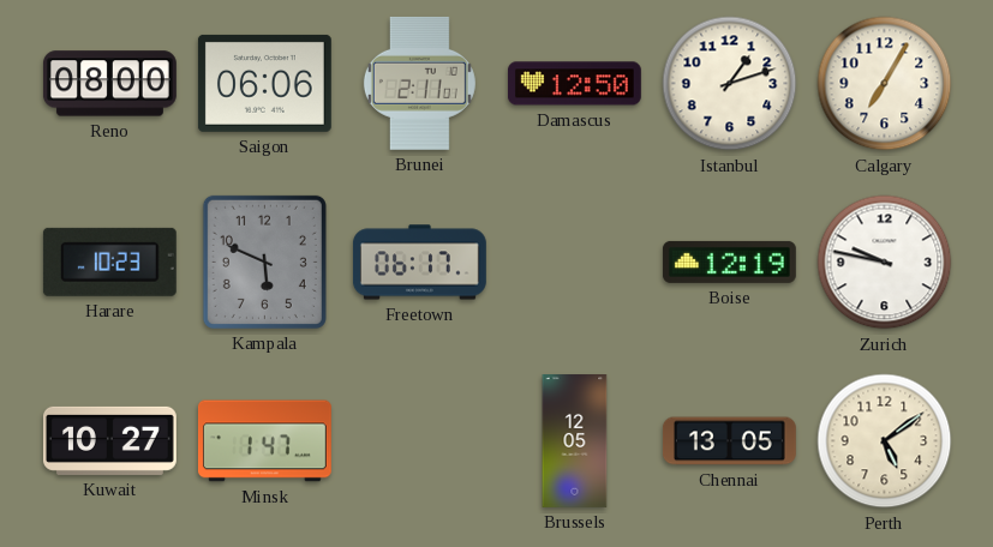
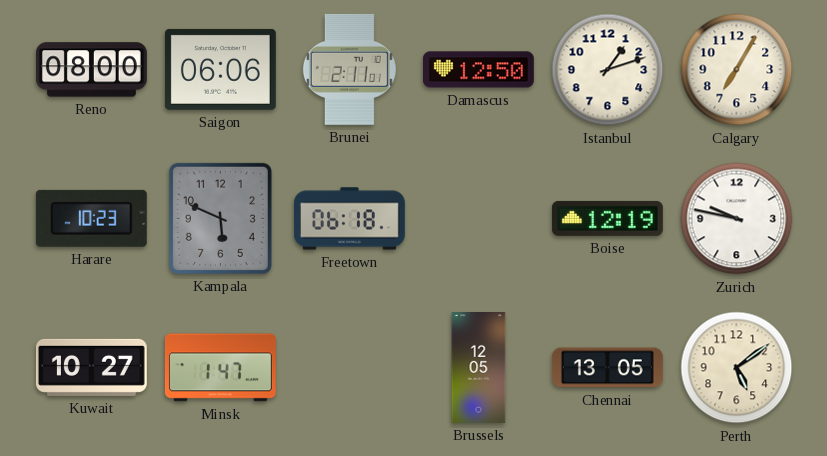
Freetown: 06:17 -> 06:18
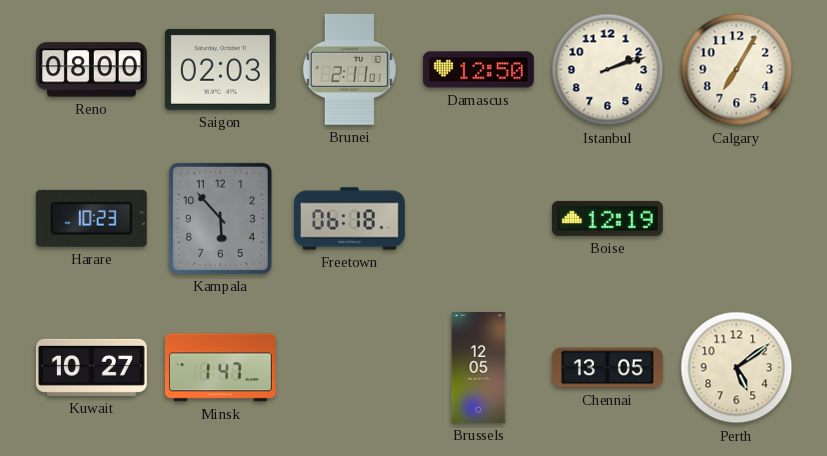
Saigon: 06:06 -> 02:03
Istanbul: 1:12 -> 2:12
Kampala: 5:49 -> 5:53
Zurich: 9:47 -> none
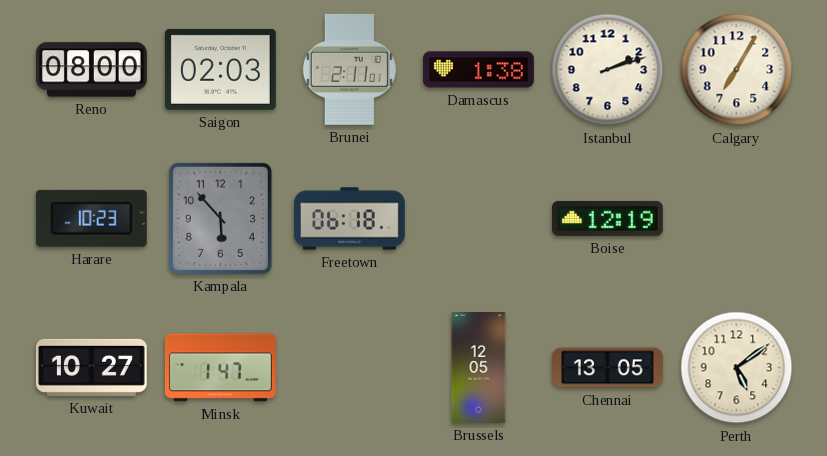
Damascus: 12:50 -> 1:38
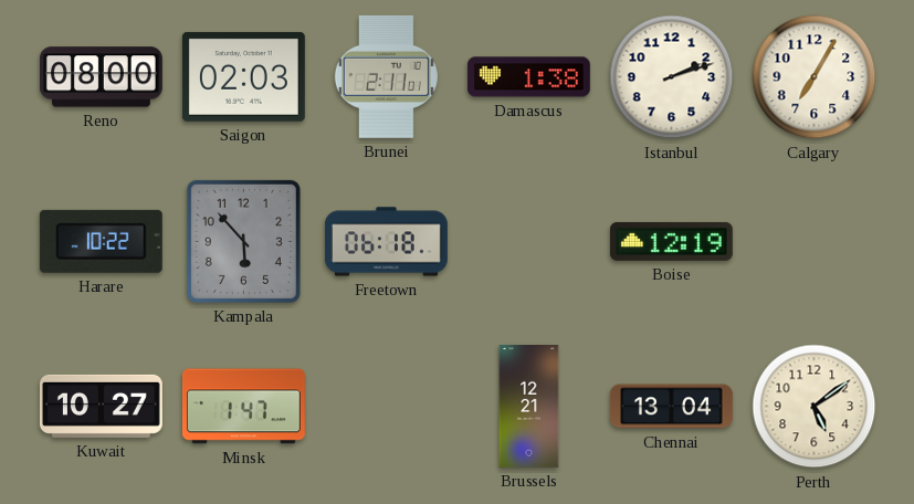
Harare: 10:23 -> 10:22
Brussels: 12:05 -> 12:21
Chennai: 13:05 -> 13:04
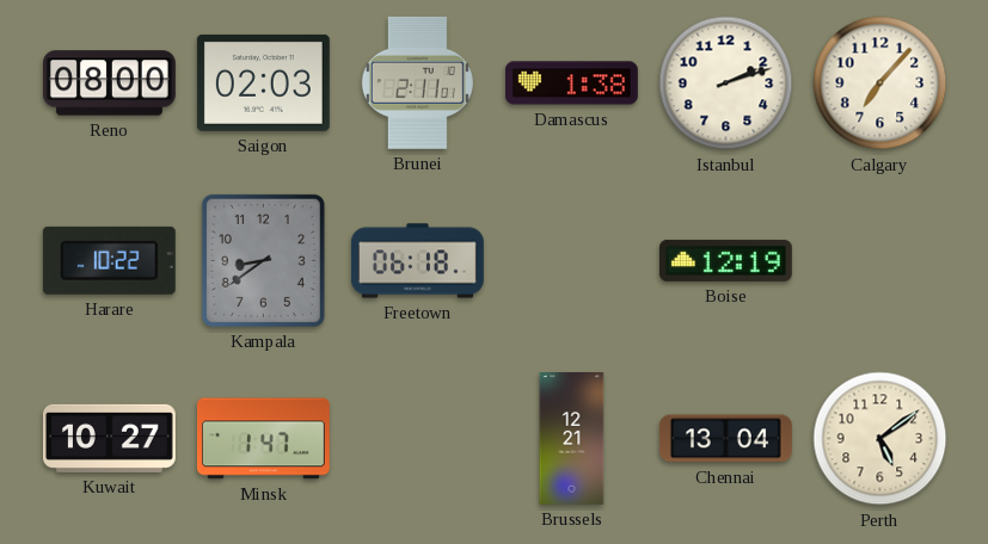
Calgary: 7:05 -> 7:07
Kampala: 5:53 -> 8:39
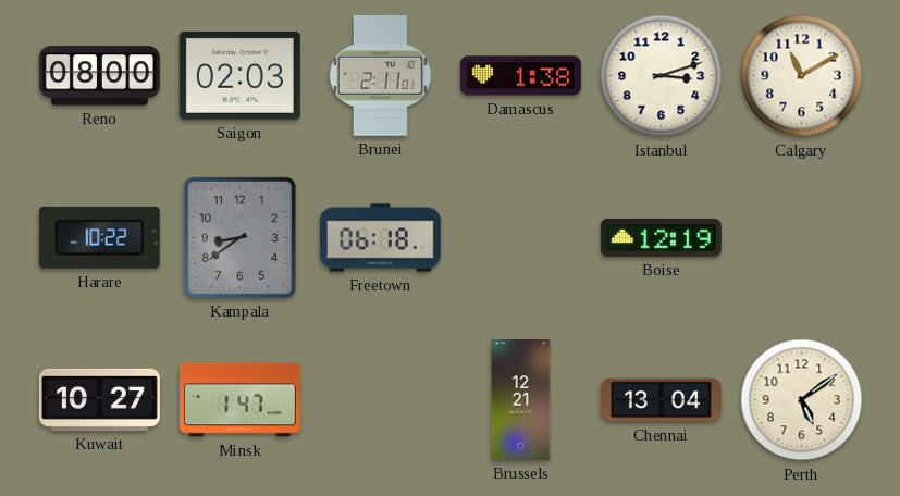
Istanbul: 2:12 -> 3:12
Calgary: 7:07 -> 11:10
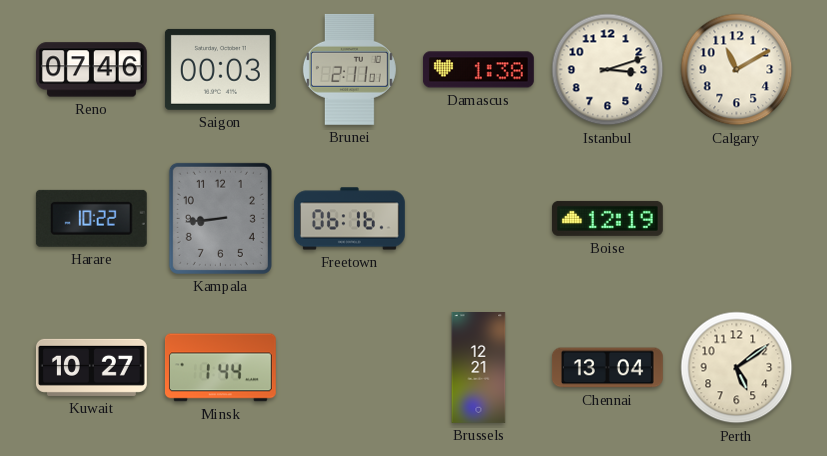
Reno: 08:00 -> 07:46
Saigon: 02:03 -> 00:03
Kampala: 8:39 -> 8:44
Freetown: 06:18 -> 06:16
Minsk: 1:47 -> 1:44
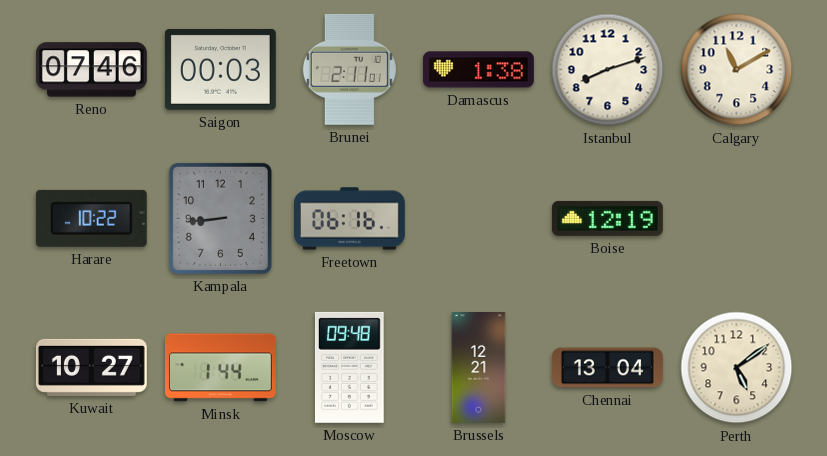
Istanbul: 3:12 -> 8:12
Moscow: none -> 09:48
